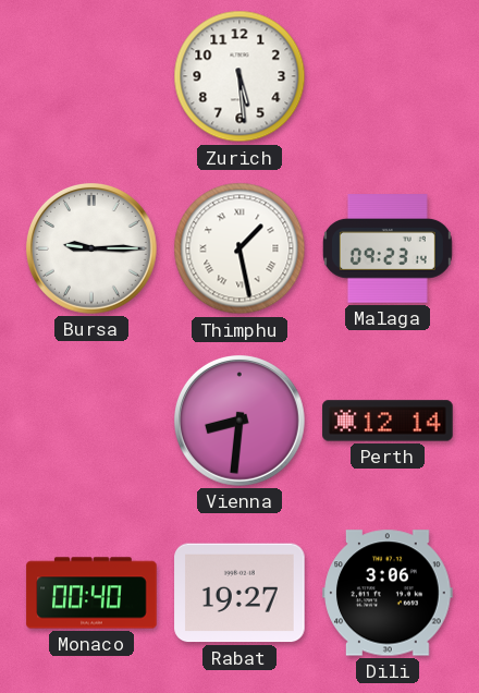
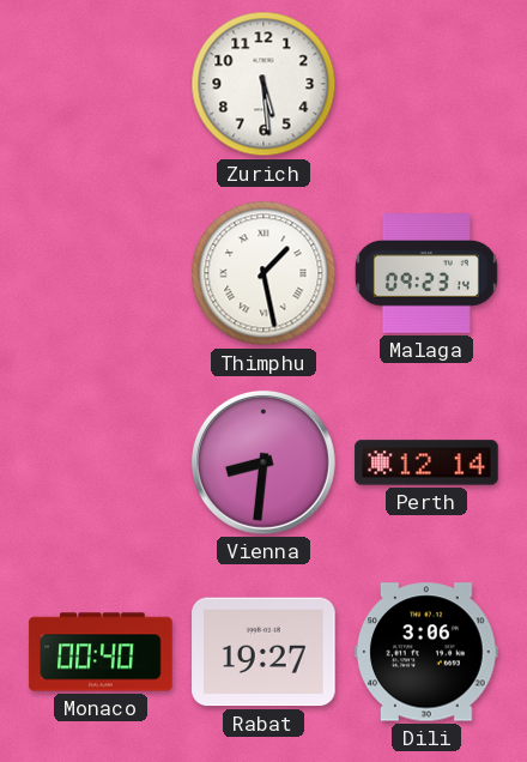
Bursa: 9:15 -> none
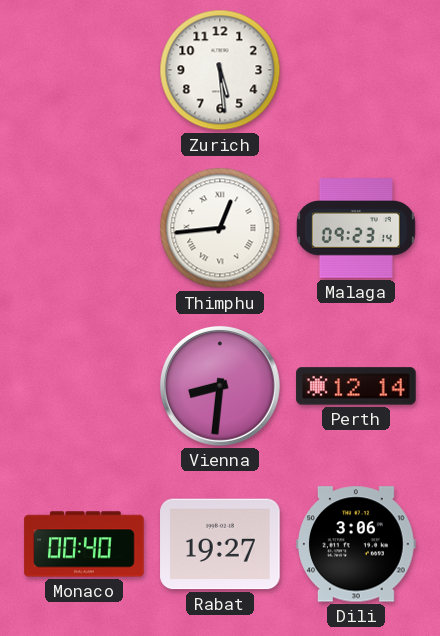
Thimphu: 1:28 -> 12:44
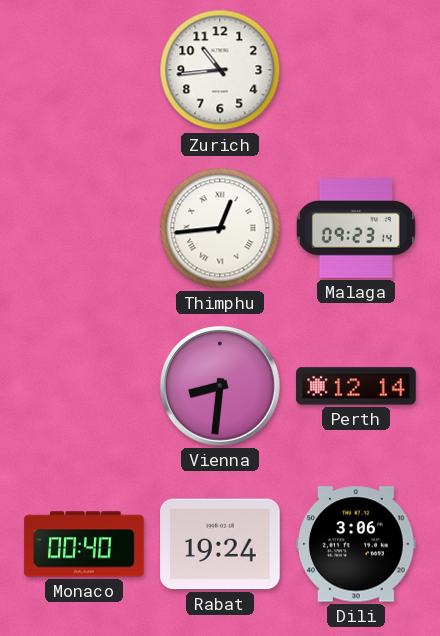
Zurich: 5:29 -> 10:44
Rabat: 19:27 -> 19:24
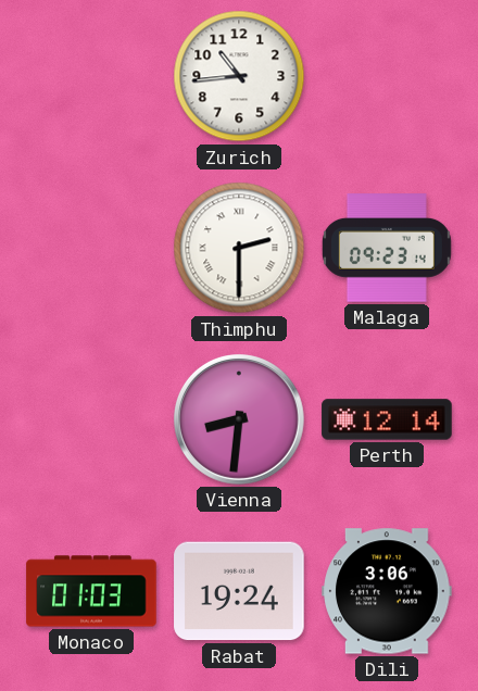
Thimphu: 12:44 -> 2:30
Monaco: 00:40 -> 01:03
